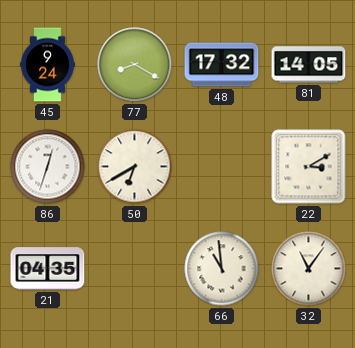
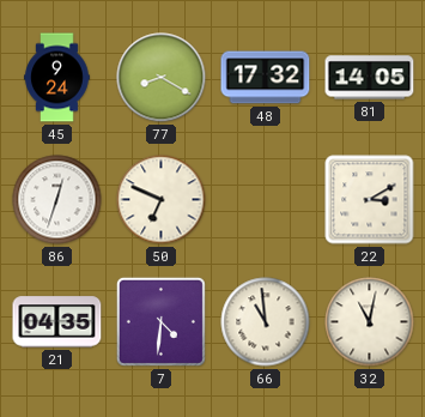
50: 6:40 -> 6:49
7: none -> 4:31
32: 11:06 -> 11:02
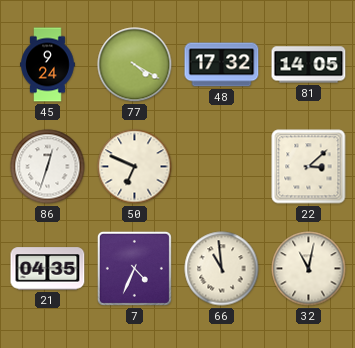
77: 8:20 -> 4:20
22: 3:10 -> 3:08
7: 4:31 -> 4:34
